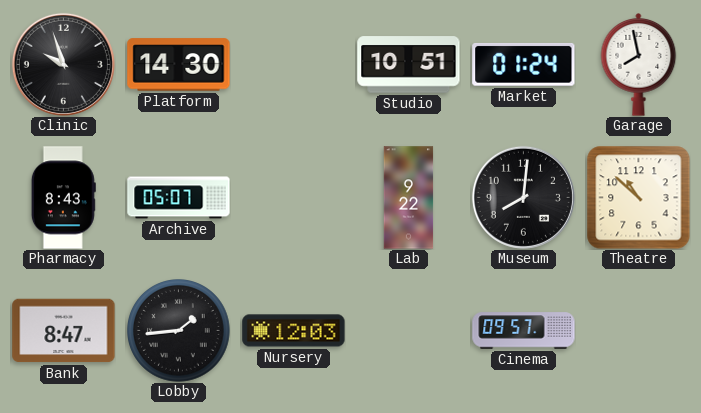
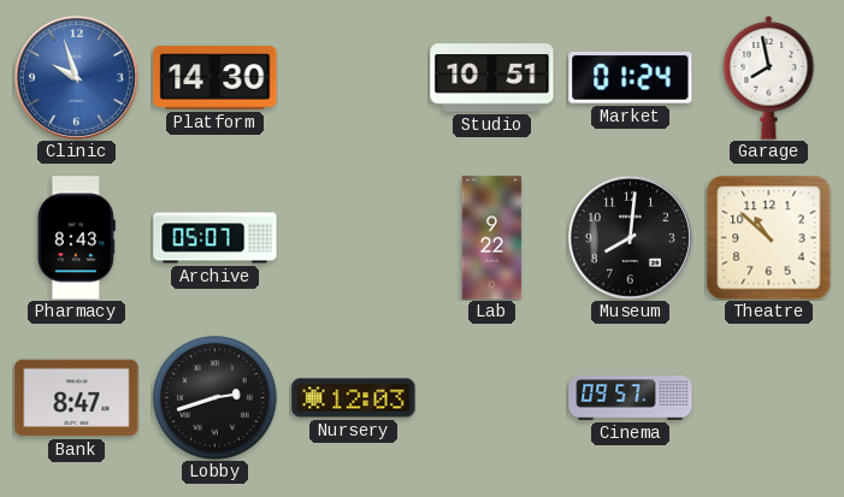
Clinic dial: black -> blue
Lobby: 1:44 -> 2:42
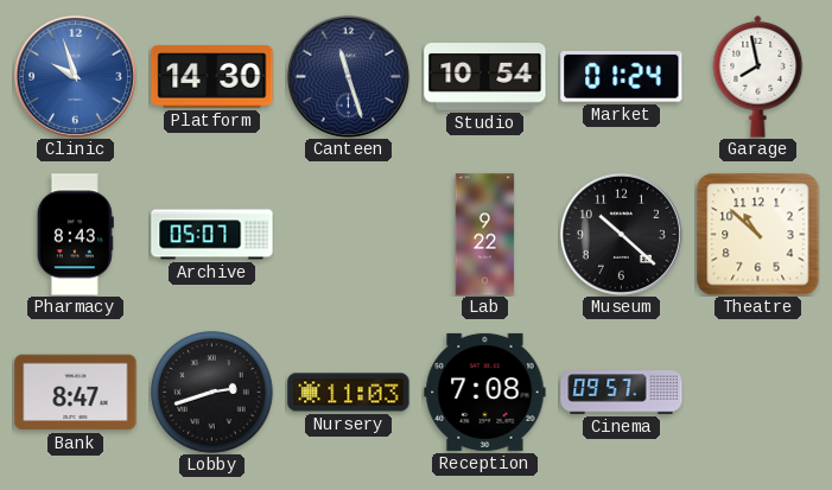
Canteen: none -> 11:27
Studio: 10:51 -> 10:54
Museum: 8:01 -> 10:22
Nursery: 12:03 -> 11:03
Reception: none -> 7:08
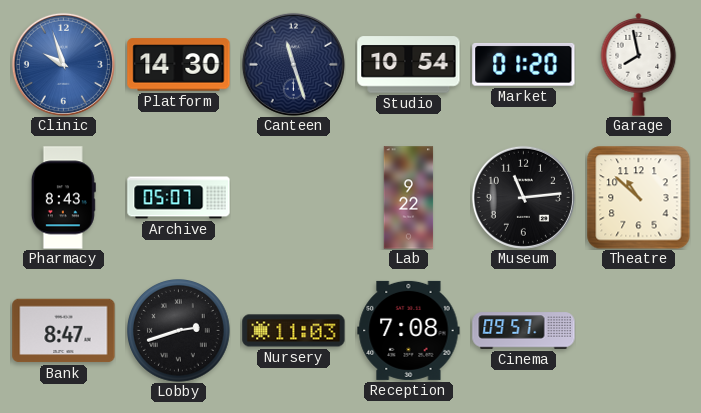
Market: 01:24 -> 01:20
Museum: 10:22 -> 11:14
